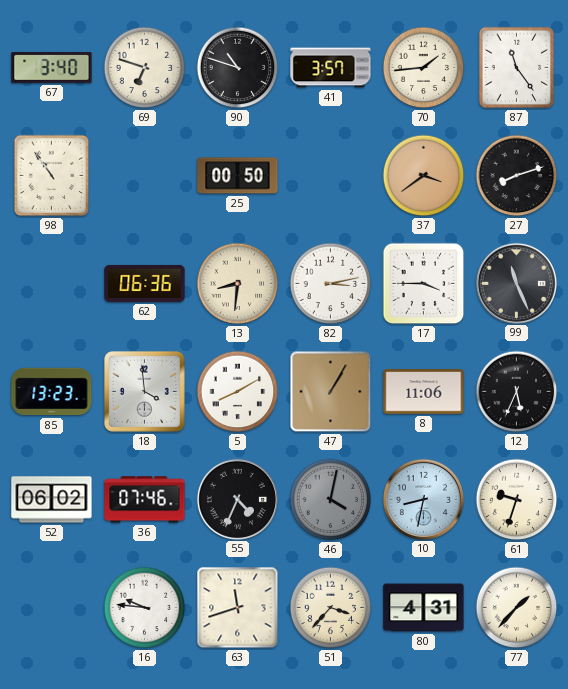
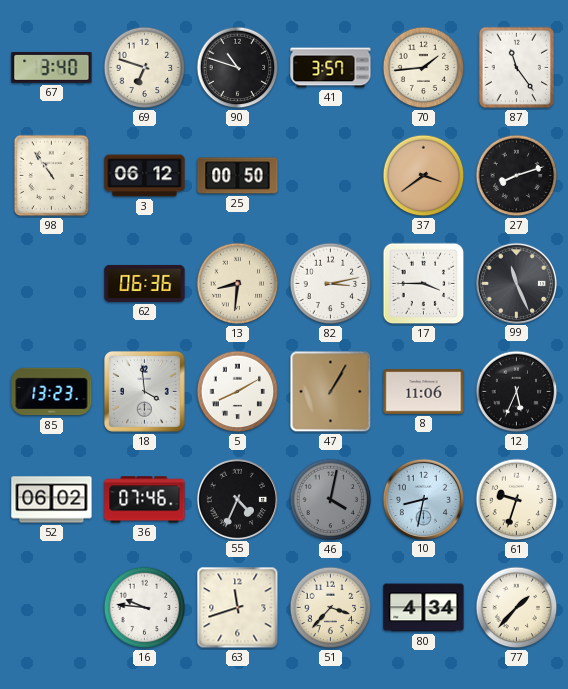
3: none -> 06:12
80: 4:31 -> 4:34
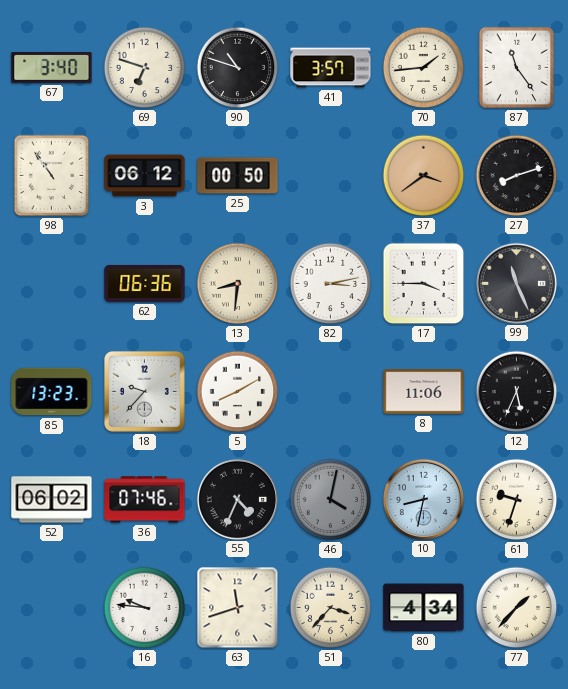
18: 3:59 -> 9:37
47: 1:05 -> none
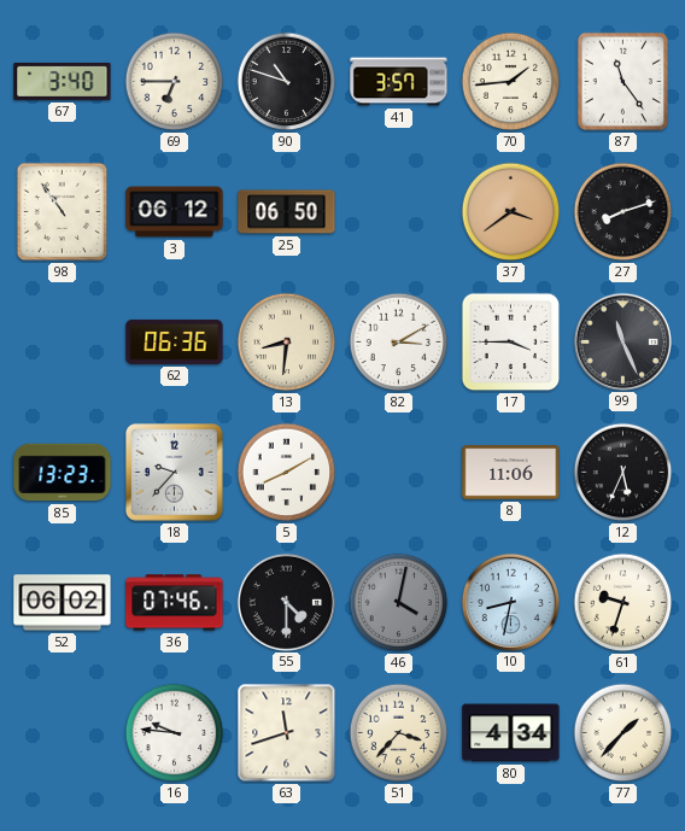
69: 6:48 -> 6:45
25: 00:50 -> 06:50
82: 3:13 -> 3:10
55: 4:34 -> 4:30
